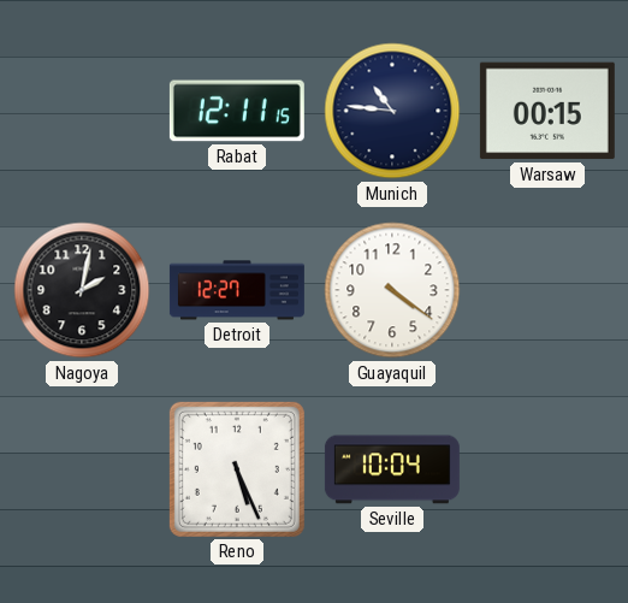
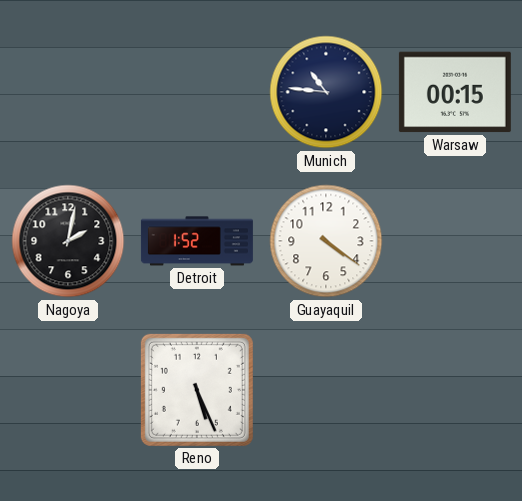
Rabat: 12:11 -> none
Detroit: 12:27 -> 1:52
Seville: 10:04 -> none
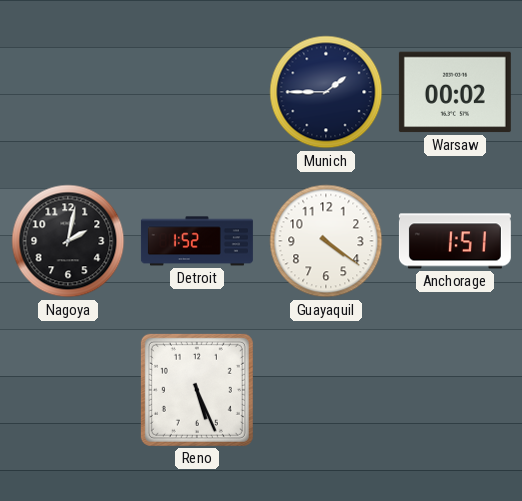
Munich: 10:46 -> 1:45
Warsaw: 00:15 -> 00:02
Anchorage: none -> 1:51
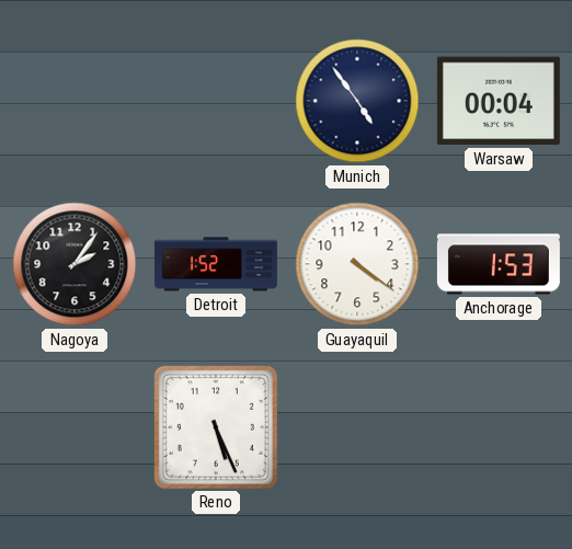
Munich: 1:45 -> 4:54
Warsaw: 00:02 -> 00:04
Nagoya: 2:02 -> 2:06
Anchorage: 1:51 -> 1:53
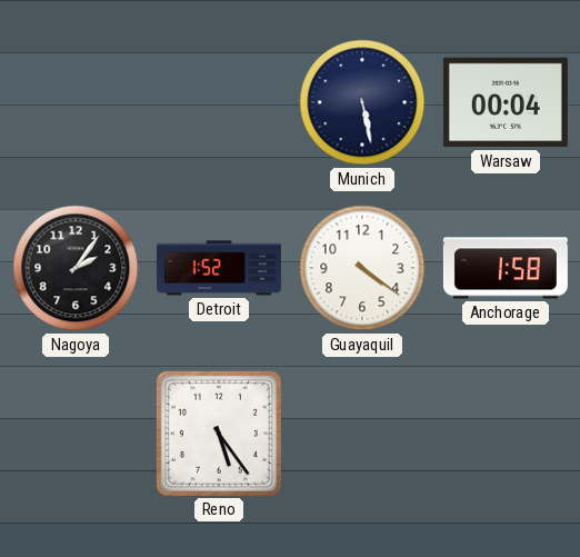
Munich: 4:54 -> 5:28
Anchorage: 1:53 -> 1:58
Reno: 5:26 -> 5:24
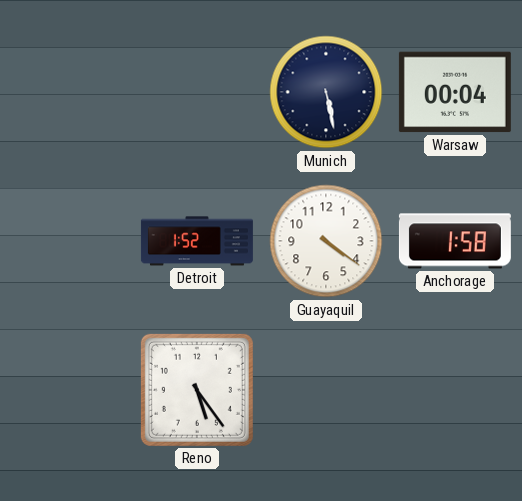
Nagoya: 2:06 -> none
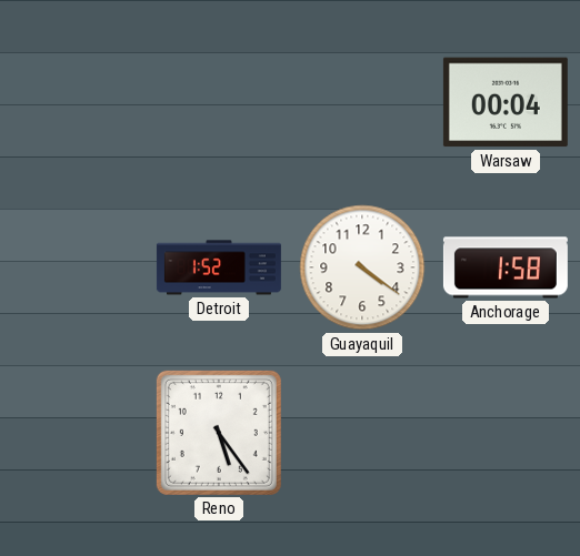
Munich: 5:28 -> none
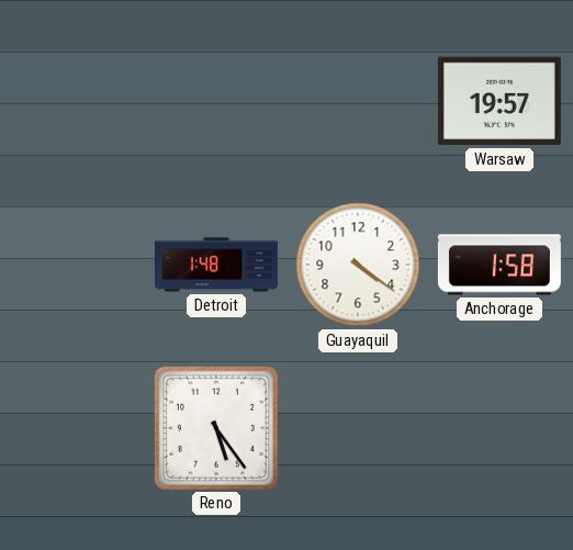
Warsaw: 00:04 -> 19:57
Detroit: 1:52 -> 1:48
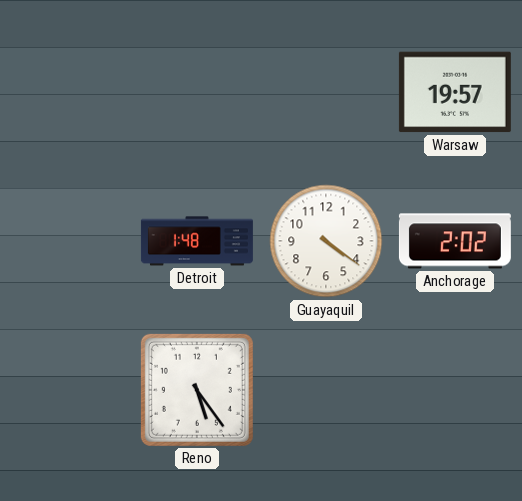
Anchorage: 1:58 -> 2:02
